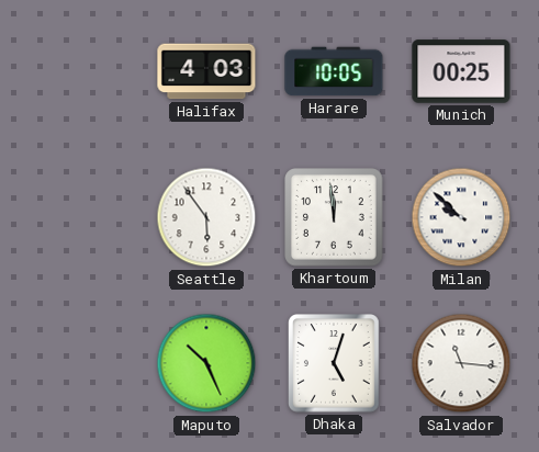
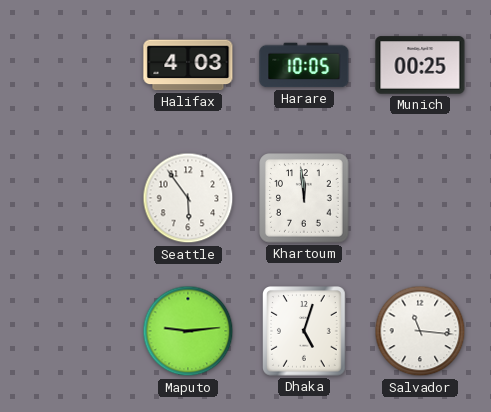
Milan: 9:52 -> none
Maputo: 10:26 -> 9:14
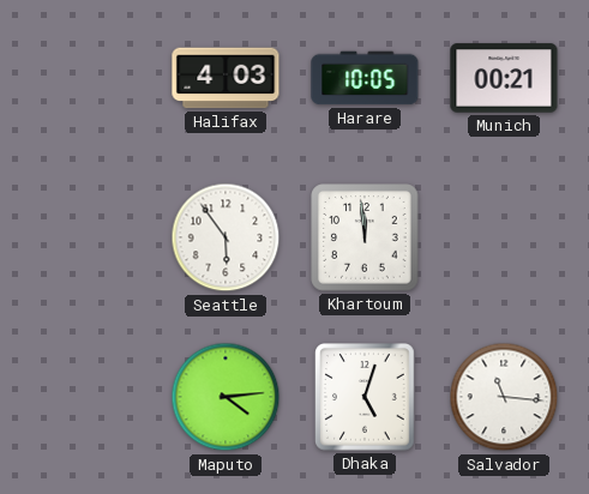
Munich: 00:25 -> 00:21
Maputo: 9:14 -> 4:14
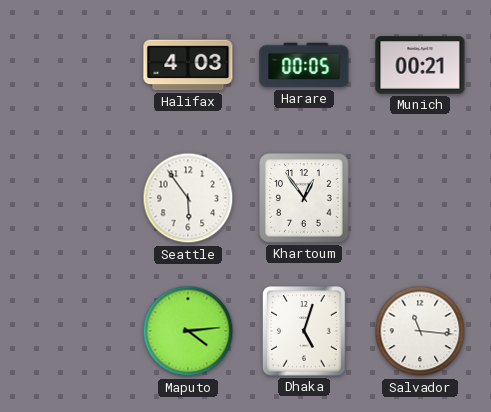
Harare: 10:05 -> 00:05
Khartoum: 11:59 -> 12:54
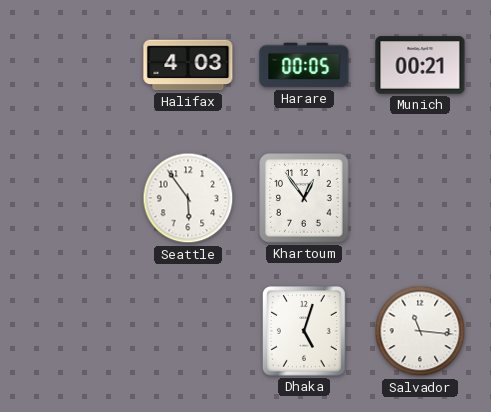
Maputo: 4:14 -> none
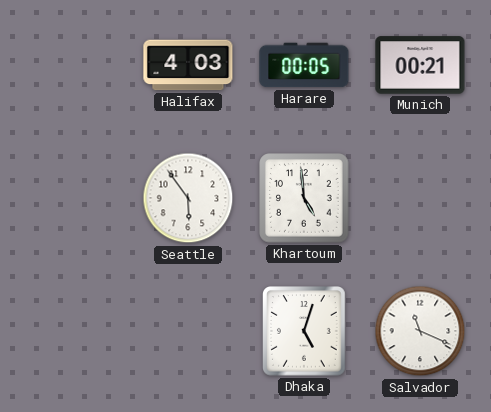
Khartoum: 12:54 -> 4:59
Salvador: 11:16 -> 11:19
